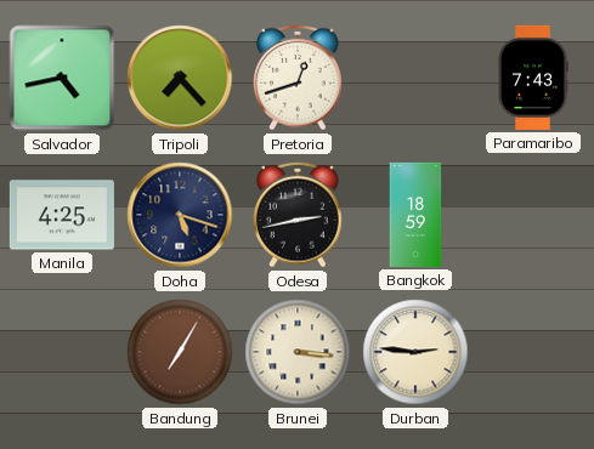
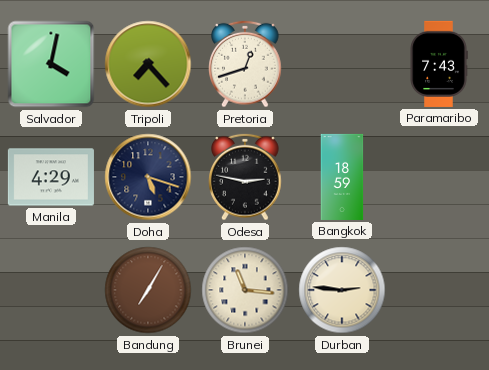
Salvador: 4:43 -> 4:02
Manila: 4:25 -> 4:29
Odesa: 2:43 -> 2:47
Brunei: 3:16 -> 11:16
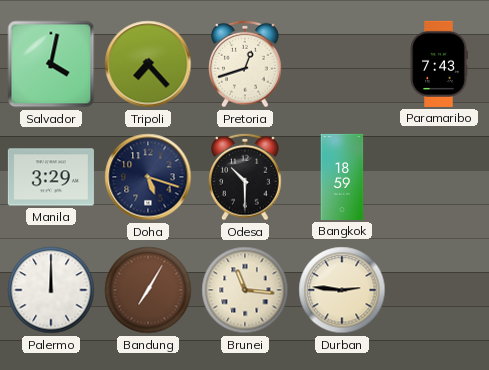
Manila: 4:29 -> 3:29
Odesa: 2:47 -> 10:30
Palermo: none -> 12:00
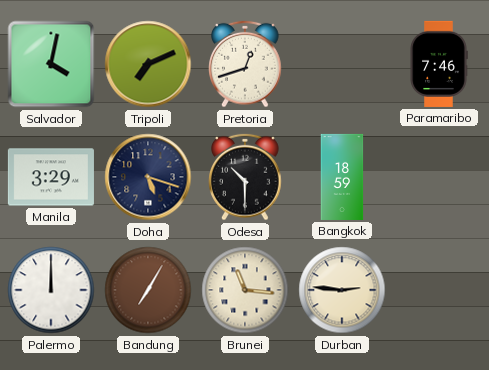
Tripoli: 7:23 -> 7:11
Paramaribo: 7:43 -> 7:46
